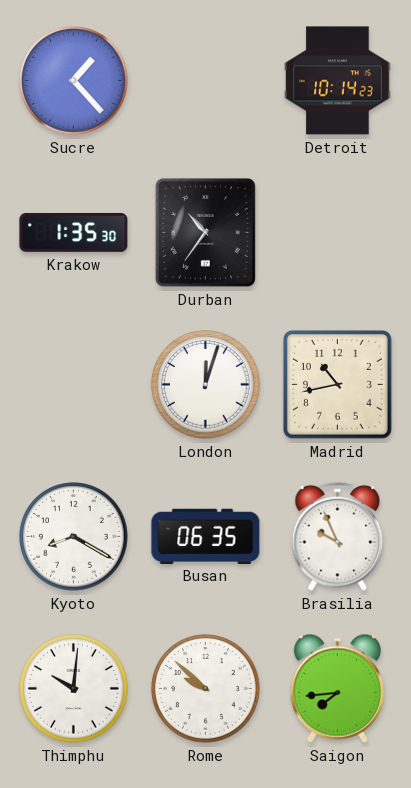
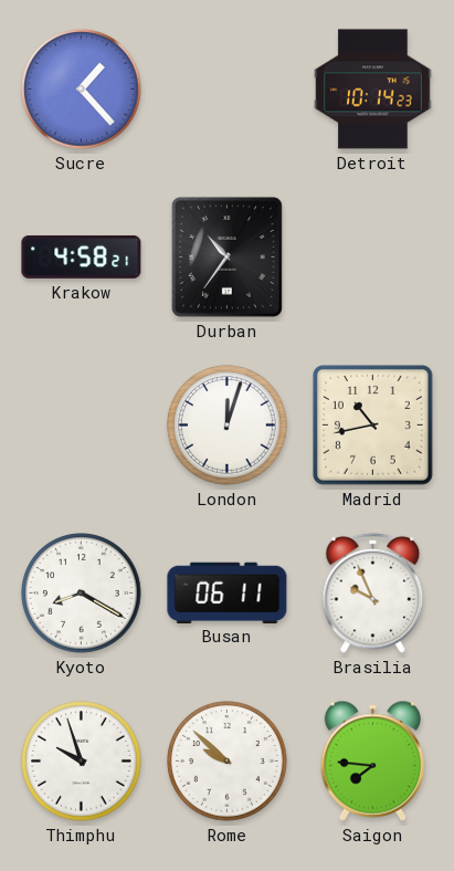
Krakow: 1:35 -> 4:58
Busan: 06:35 -> 06:11
Thimphu: 10:01 -> 9:57
Saigon: 7:44 -> 7:46
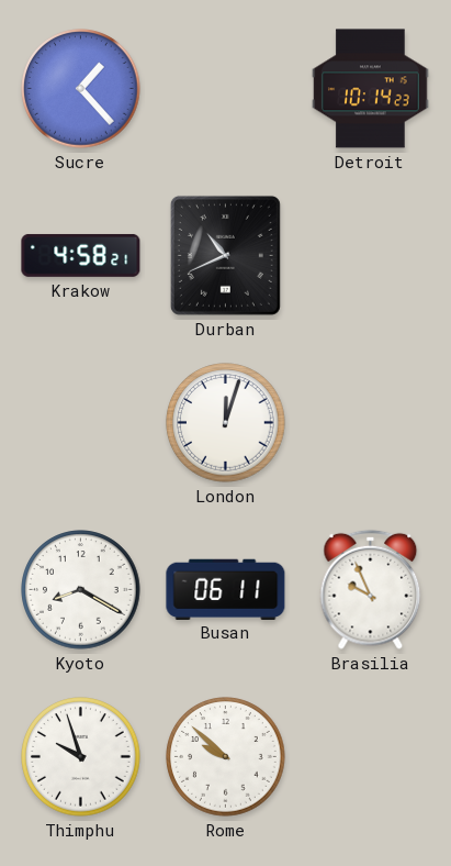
Durban: 10:36 -> 10:41
Madrid: 10:43 -> none
Saigon: 7:46 -> none
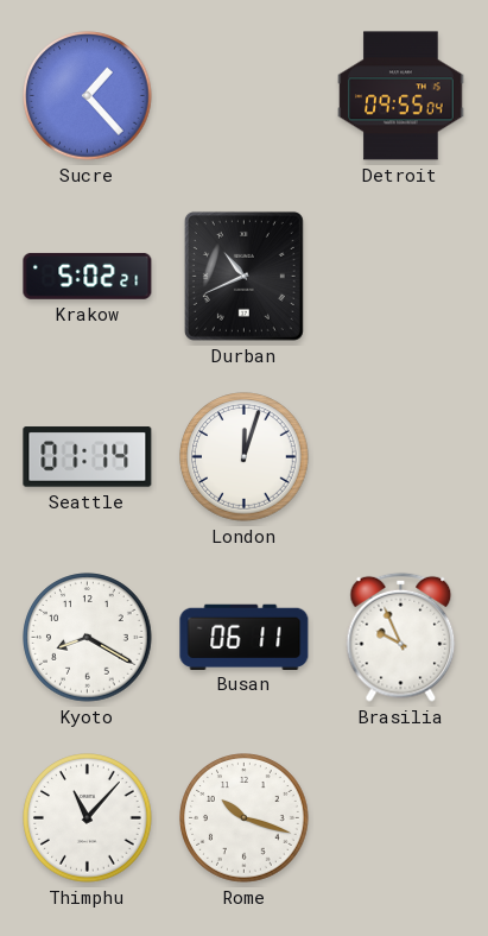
Detroit: 10:14 -> 09:55
Krakow: 4:58 -> 5:02
Seattle: none -> 01:14
Thimphu: 9:57 -> 11:07
Rome: 9:52 -> 10:18
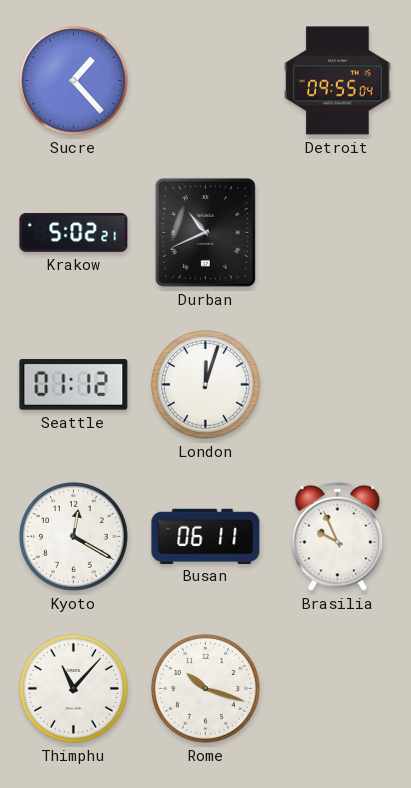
Seattle: 01:14 -> 01:12
Kyoto: 8:20 -> 12:20
